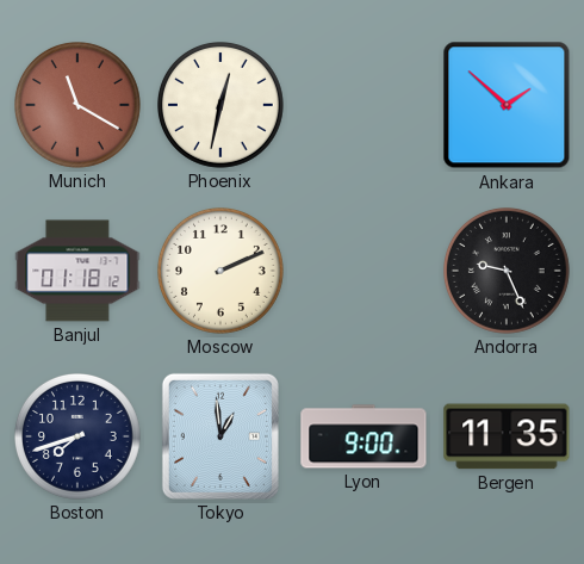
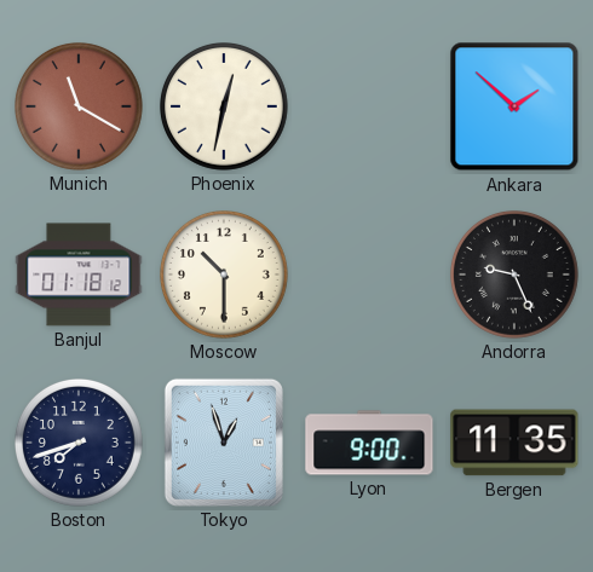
Moscow: 2:11 -> 10:30
Tokyo: 12:59 -> 12:57
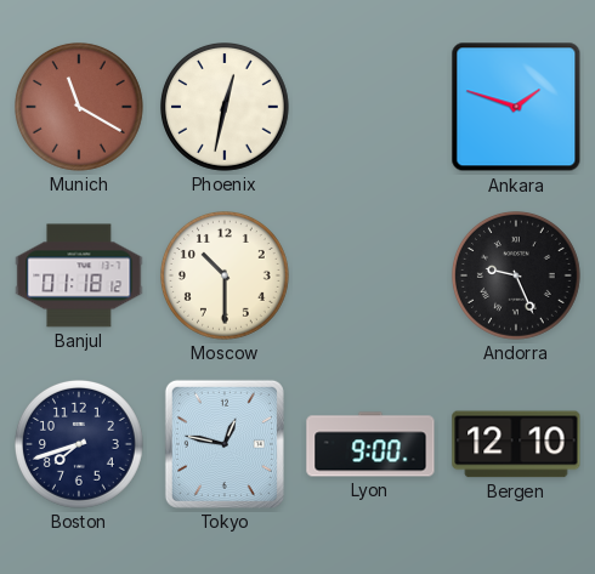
Ankara: 1:52 -> 1:48
Tokyo: 12:57 -> 12:47
Bergen: 11:35 -> 12:10
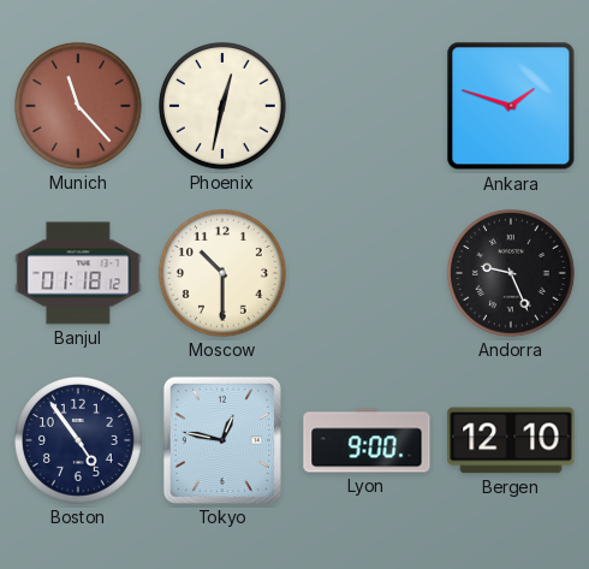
Munich: 11:20 -> 11:23
Boston: 7:42 -> 4:54
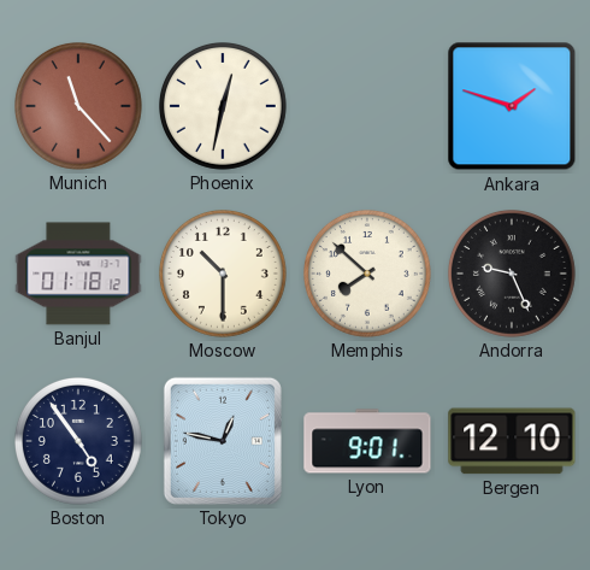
Memphis: none -> 7:52
Lyon: 9:00 -> 9:01
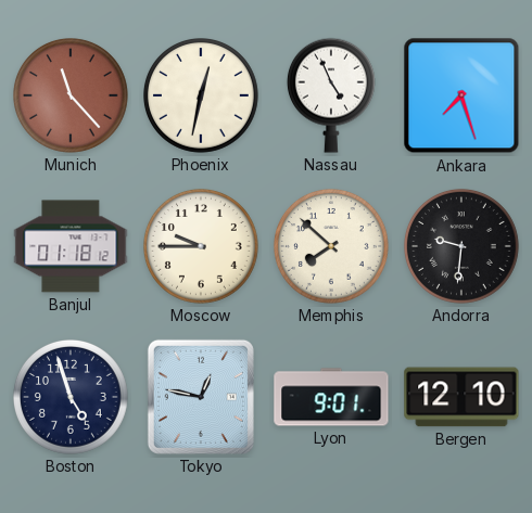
Nassau: none -> 4:56
Ankara: 1:48 -> 7:27
Moscow: 10:30 -> 9:45
Andorra: 9:26 -> 9:31
Boston: 4:54 -> 4:57
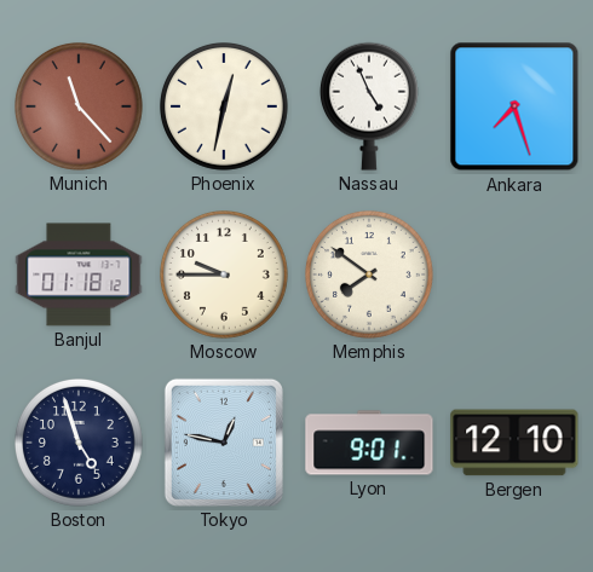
Memphis: 7:52 -> 7:51
Andorra: 9:31 -> none
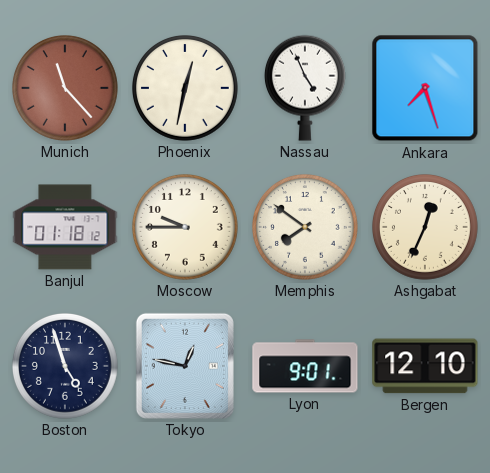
Ashgabat: none -> 12:34
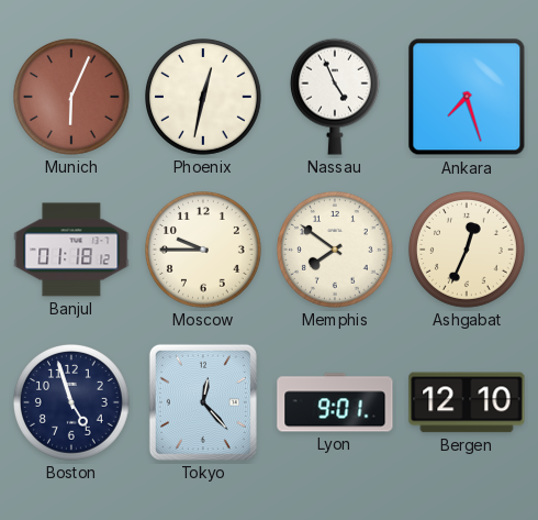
Munich: 11:23 -> 6:04
Tokyo: 12:47 -> 12:23
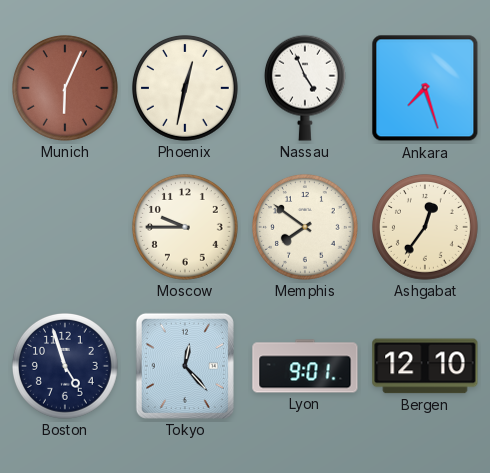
Banjul: 01:18 -> none
Ashgabat: 12:34 -> 12:36
